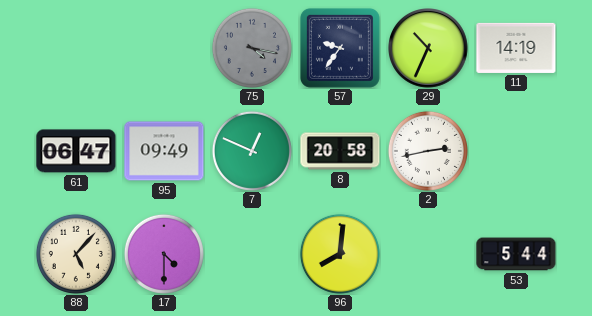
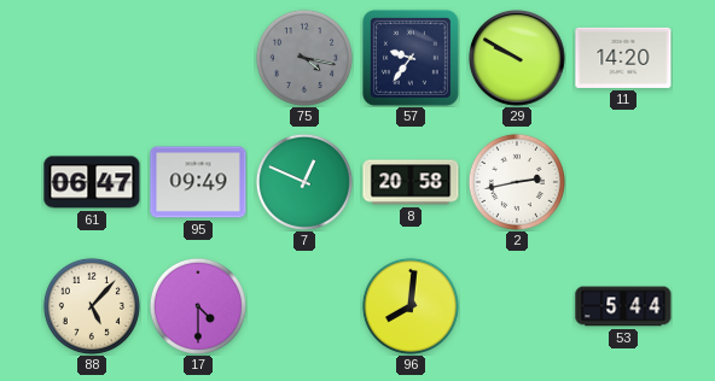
29: 10:34 -> 9:50
11: 14:19 -> 14:20
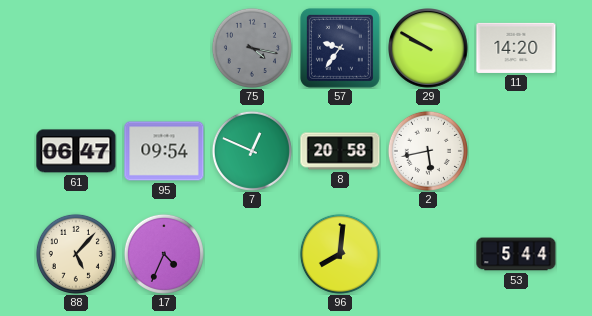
95: 09:49 -> 09:54
2: 2:43 -> 5:43
17: 4:30 -> 4:34
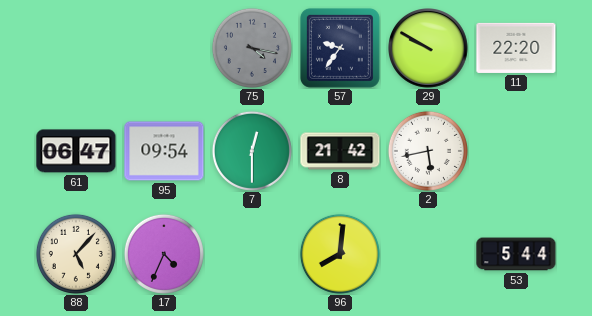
11: 14:20 -> 22:20
7: 12:49 -> 12:30
8: 20:58 -> 21:42
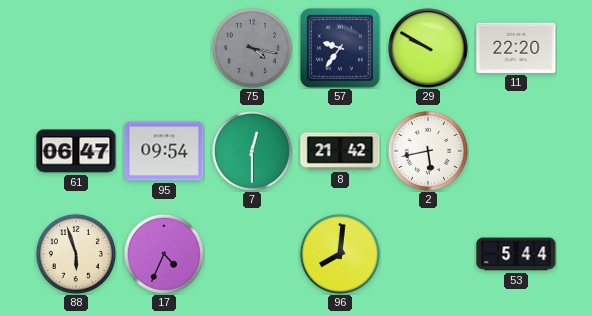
88: 5:07 -> 5:57
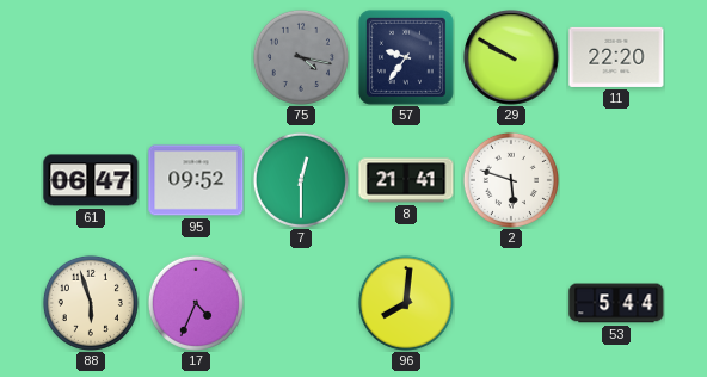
95: 09:54 -> 09:52
8: 21:42 -> 21:41
2: 5:43 -> 5:48
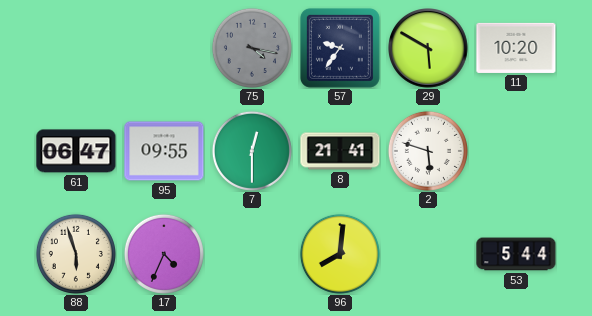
29: 9:50 -> 5:50
11: 22:20 -> 10:20
95: 09:52 -> 09:55
